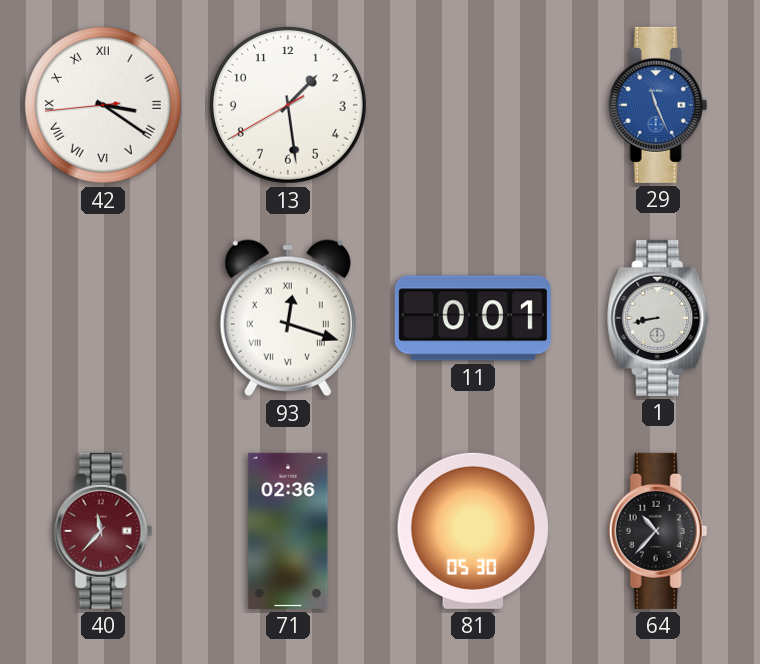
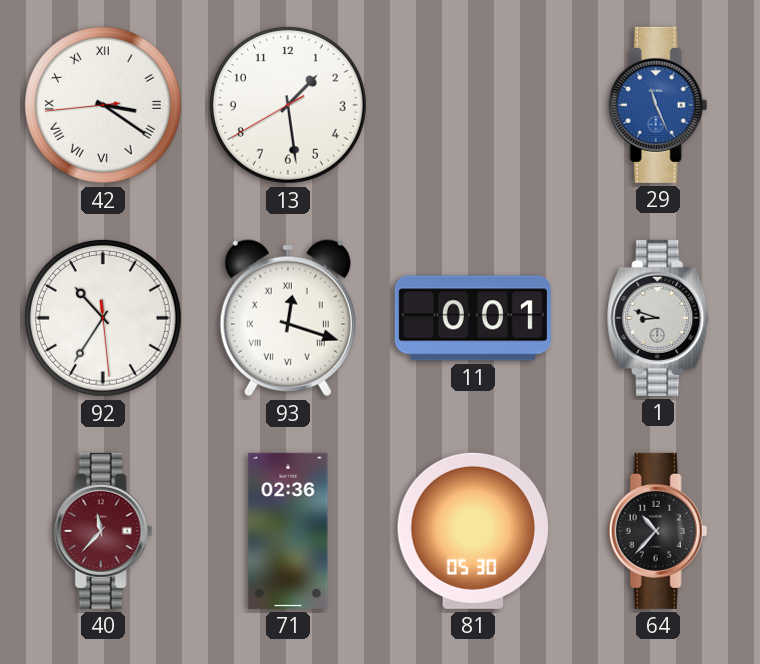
92: none -> 10:35
1: 8:43 -> 8:48
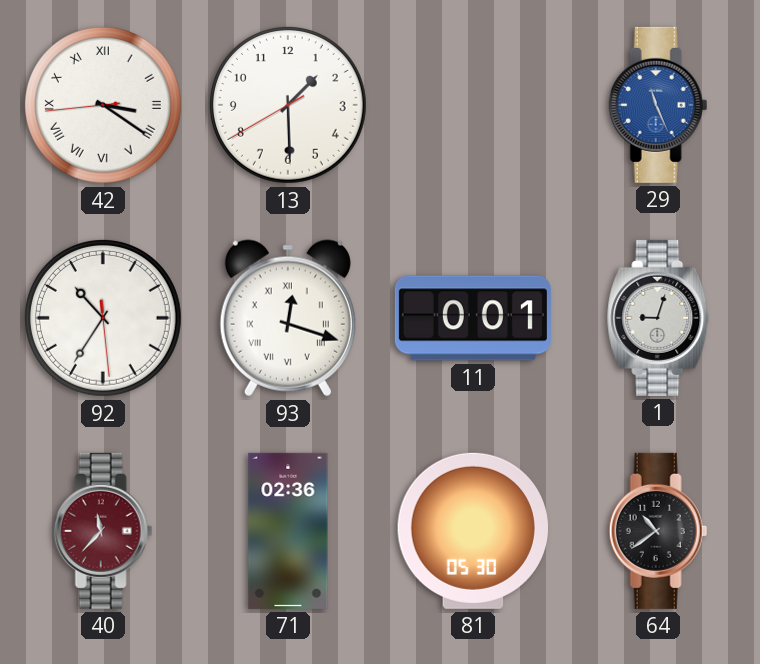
13: 1:28 -> 1:29
1: 8:48 -> 9:03
64: 10:37 -> 10:39
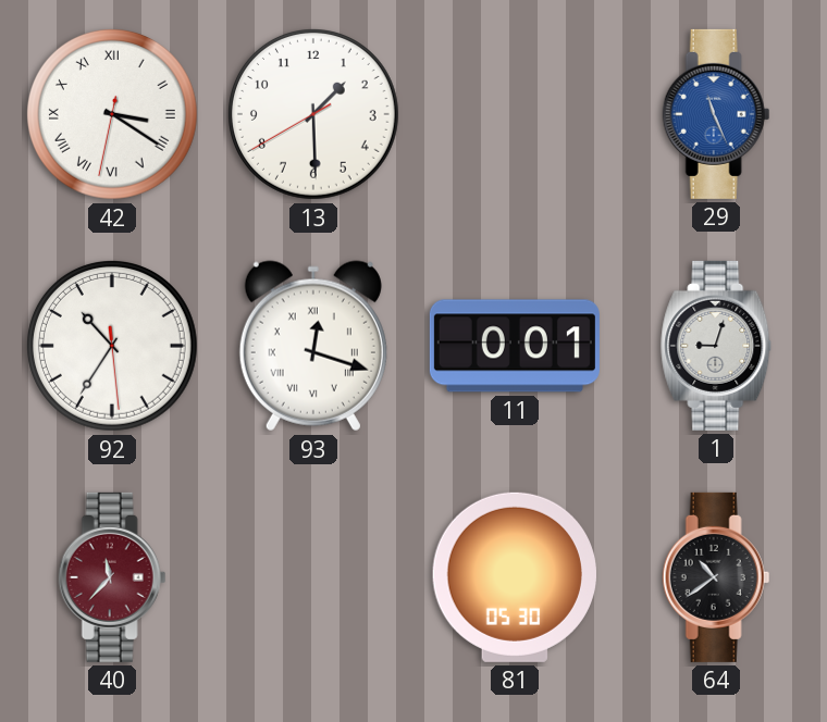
42: 3:20:44 -> 3:20:32
71: 02:36 -> none
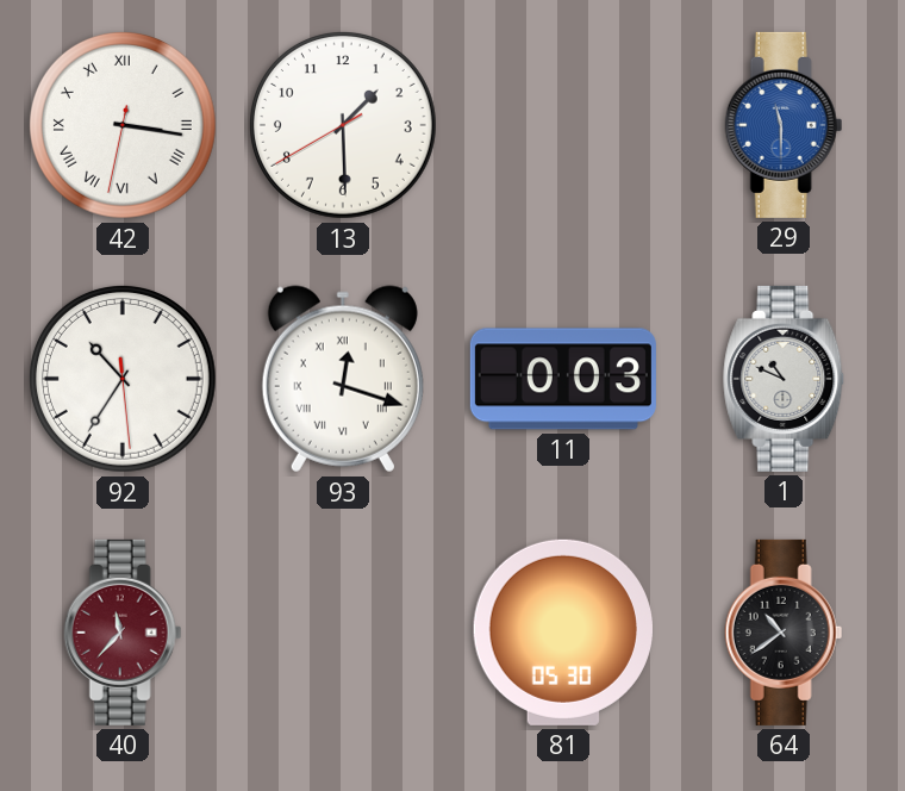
42: 3:20 -> 3:16
29: 11:26 -> 11:30
11: 0:01 -> 0:03
1: 9:03 -> 10:49
